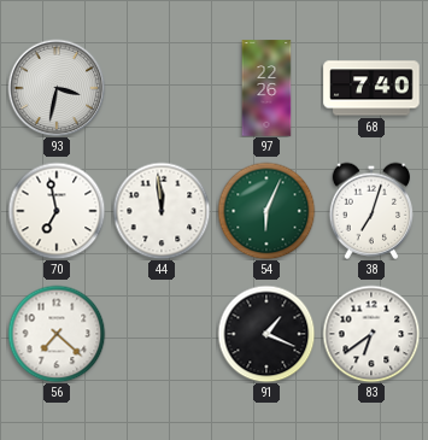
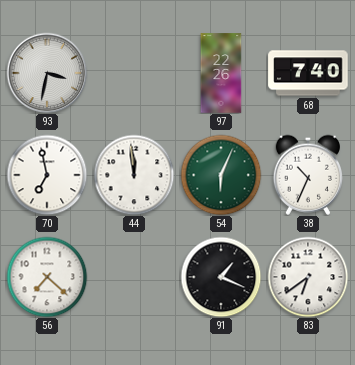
38: 7:03 -> 10:34
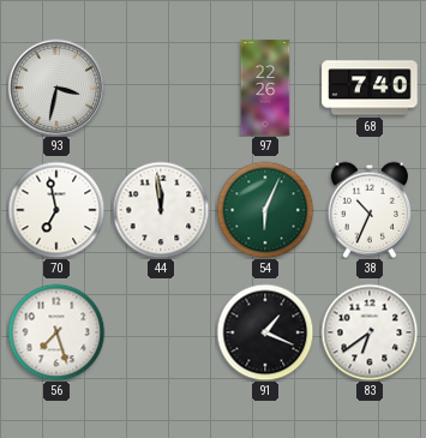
56: 7:22 -> 7:27
